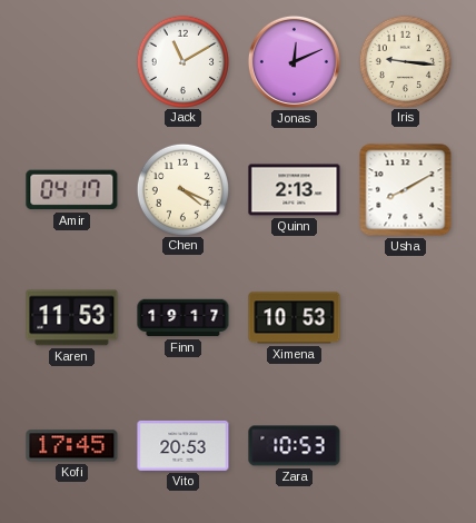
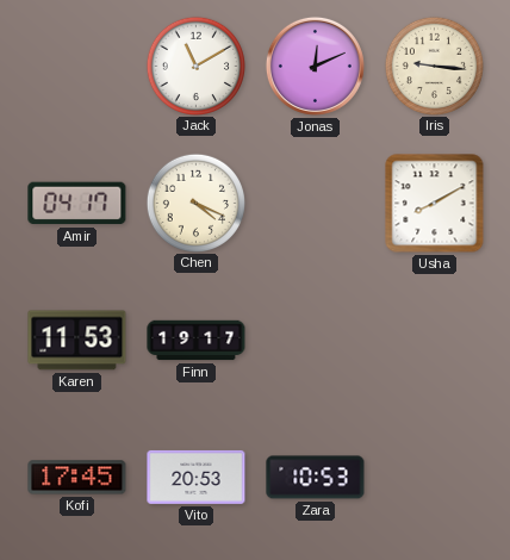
Quinn: 2:13 -> none
Ximena: 10:53 -> none
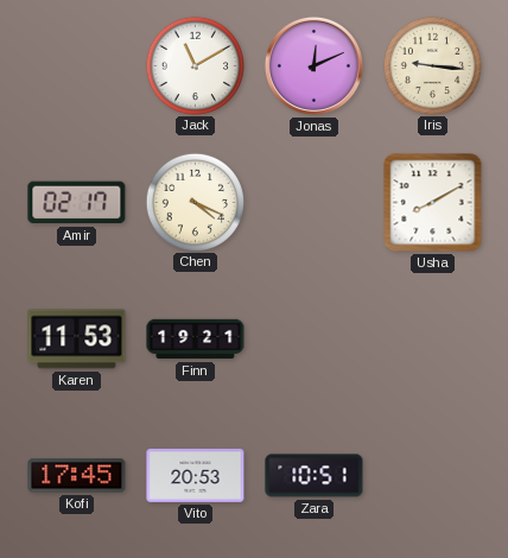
Amir: 04:17 -> 02:17
Finn: 19:17 -> 19:21
Zara: 10:53 -> 10:51
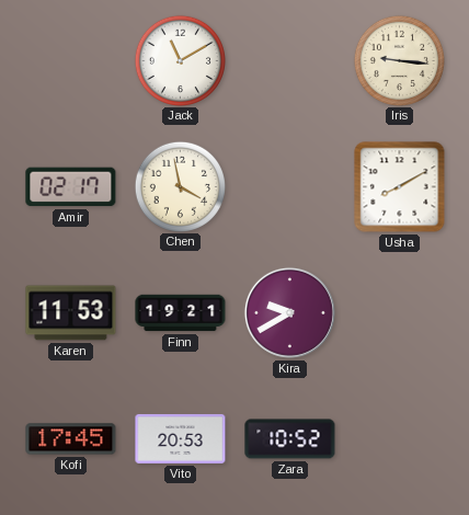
Jonas: 12:11 -> none
Chen: 4:19 -> 3:58
Kira: none -> 9:40
Zara: 10:51 -> 10:52
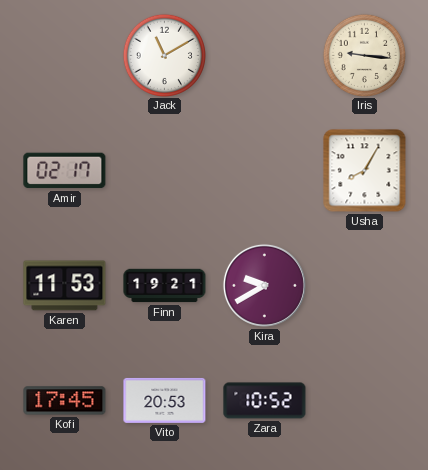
Chen: 3:58 -> none
Usha: 8:10 -> 8:05
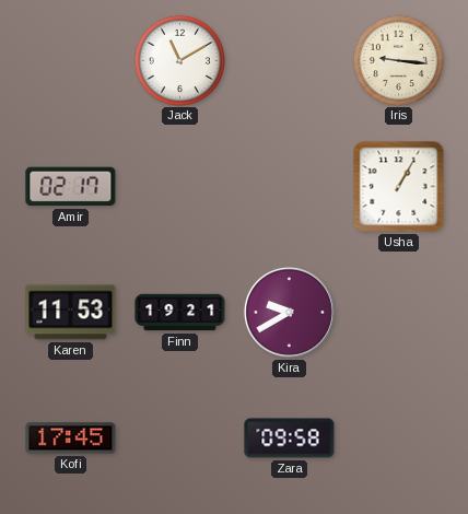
Usha: 8:05 -> 1:05
Vito: 20:53 -> none
Zara: 10:52 -> 09:58
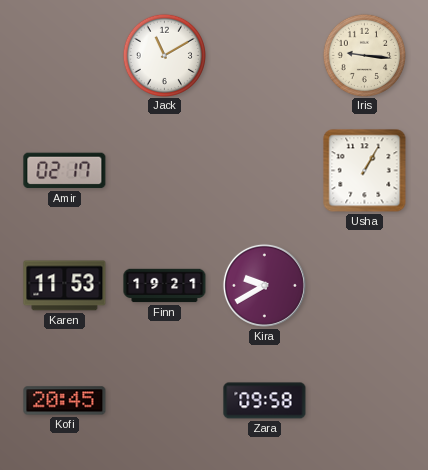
Kofi: 17:45 -> 20:45
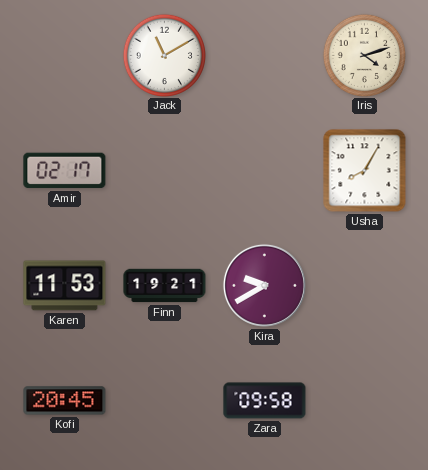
Iris: 9:16 -> 4:12
Usha: 1:05 -> 8:05
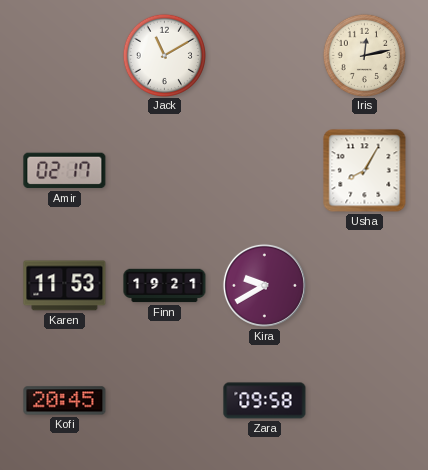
Iris: 4:12 -> 12:13
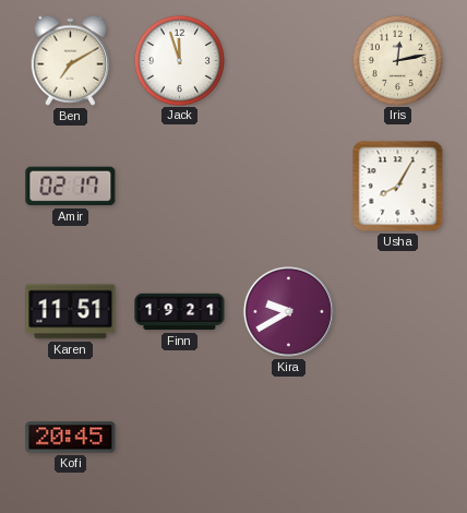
Ben: none -> 7:10
Jack: 11:10 -> 11:57
Karen: 11:53 -> 11:51
Zara: 09:58 -> none
